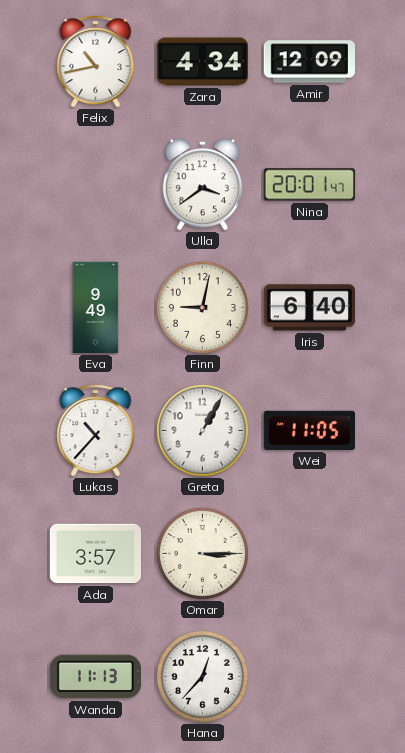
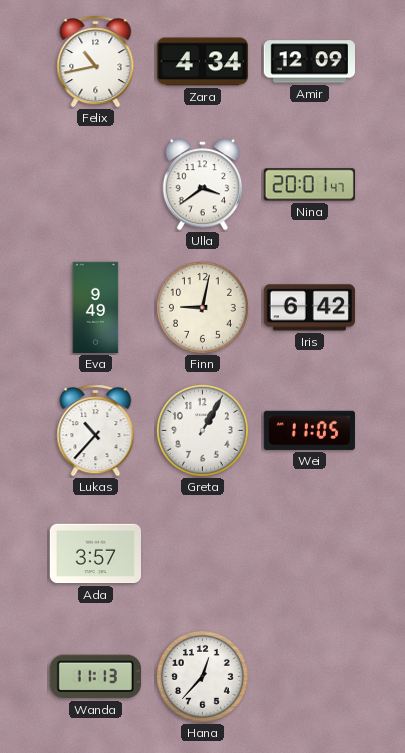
Iris: 6:40 -> 6:42
Omar: 3:15 -> none
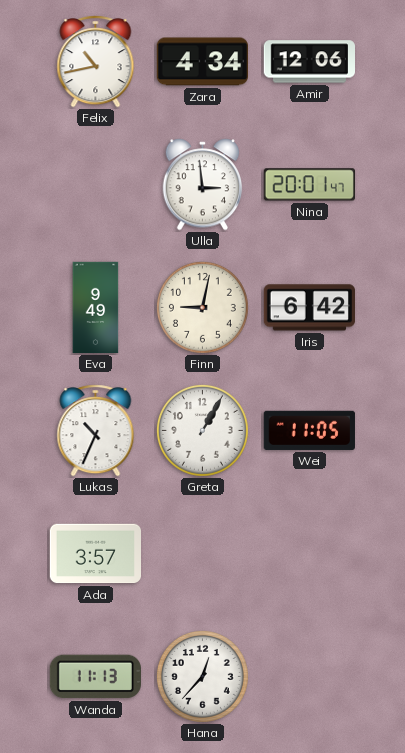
Amir: 12:09 -> 12:06
Ulla: 3:39 -> 2:59
Lukas: 10:37 -> 10:34
